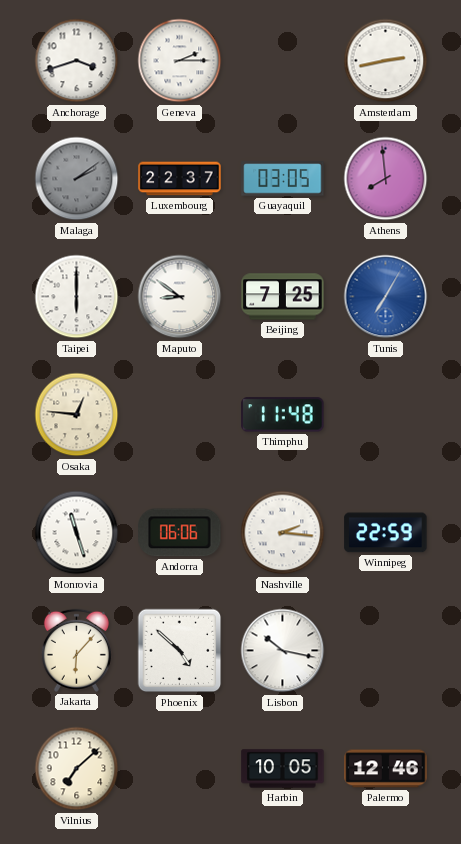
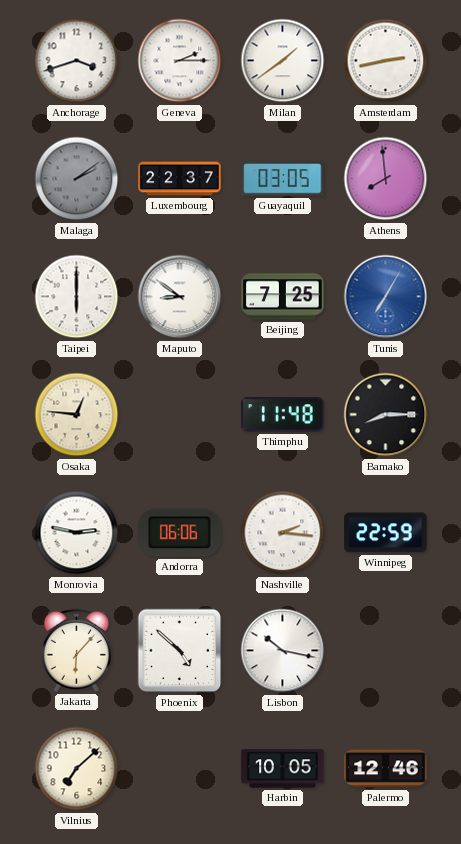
Milan: none -> 1:39
Bamako: none -> 8:15
Monrovia: 11:27 -> 2:47
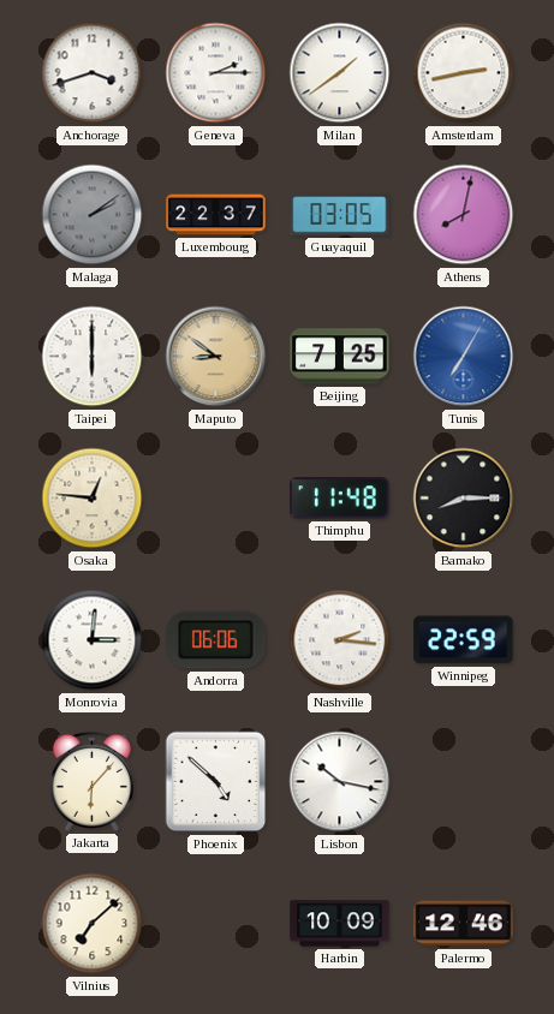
Athens: 7:59 -> 8:02
Maputo dial: white -> champagne
Monrovia: 2:47 -> 3:01
Harbin: 10:05 -> 10:09
